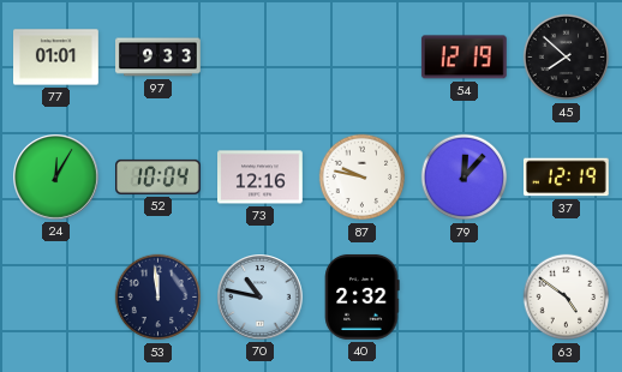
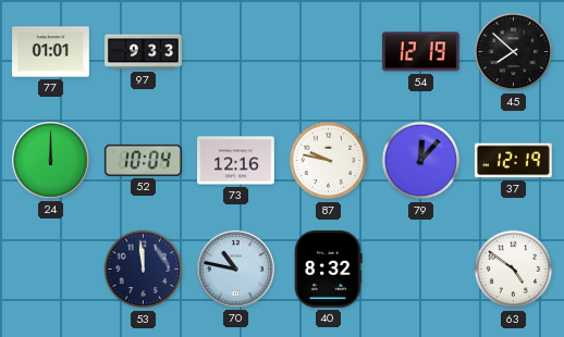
24: 12:05 -> 12:00
40: 2:32 -> 8:32
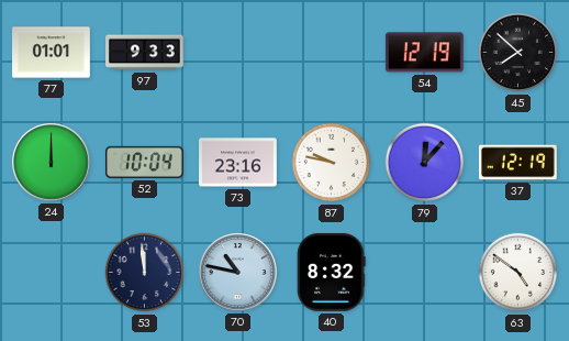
73: 12:16 -> 23:16
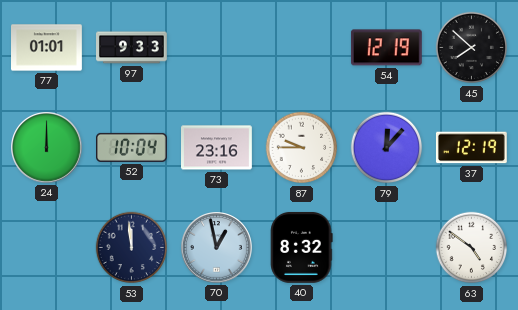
87: 9:47 -> 9:45
70: 10:47 -> 12:58
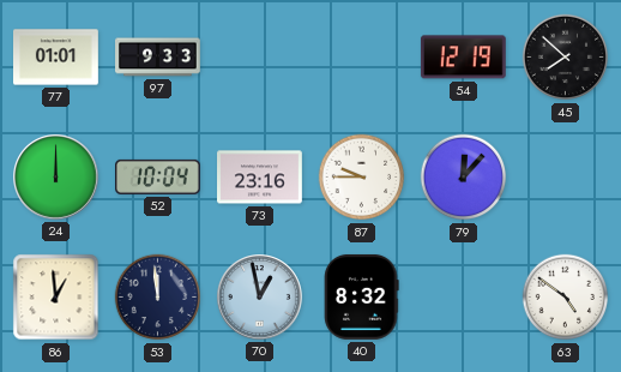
37: 12:19 -> none
86: none -> 12:59
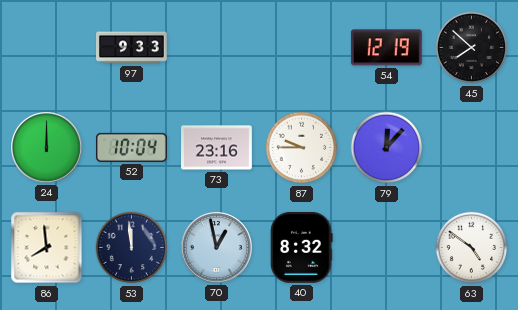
77: 01:01 -> none
86: 12:59 -> 7:59
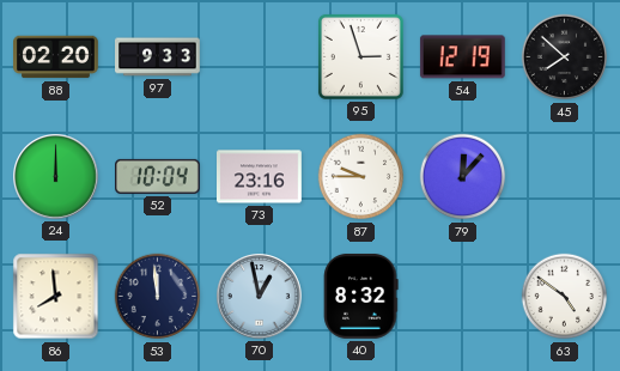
88: none -> 02:20
95: none -> 2:57
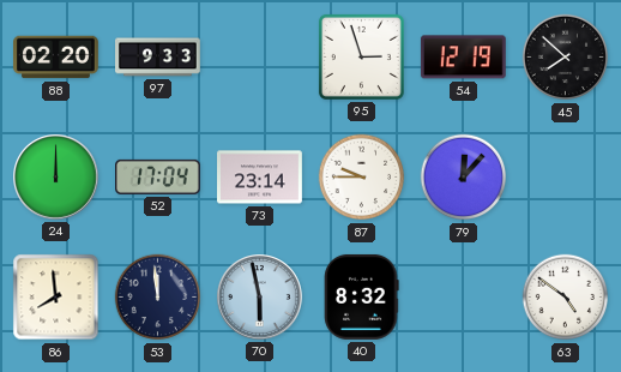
52: 10:04 -> 17:04
73: 23:16 -> 23:14
70: 12:58 -> 5:58
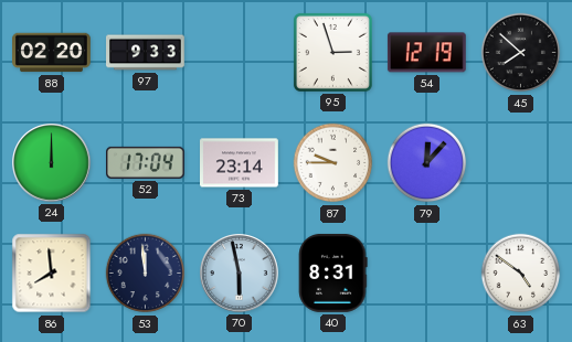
40: 8:32 -> 8:31
